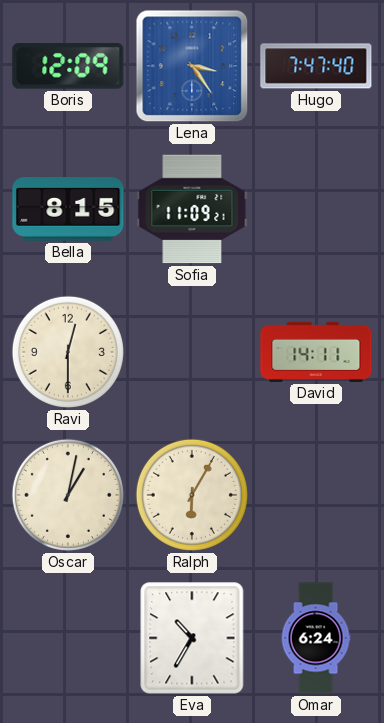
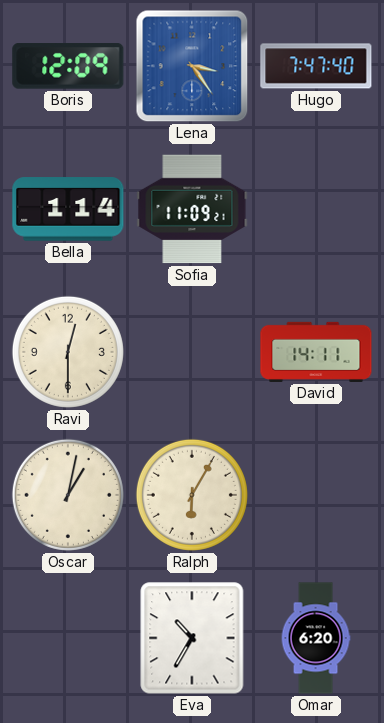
Bella: 8:15 -> 1:14
Omar: 6:24 -> 6:20
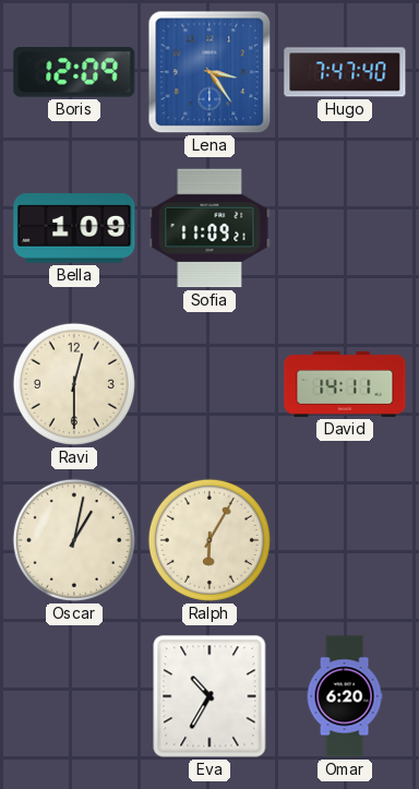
Bella: 1:14 -> 1:09
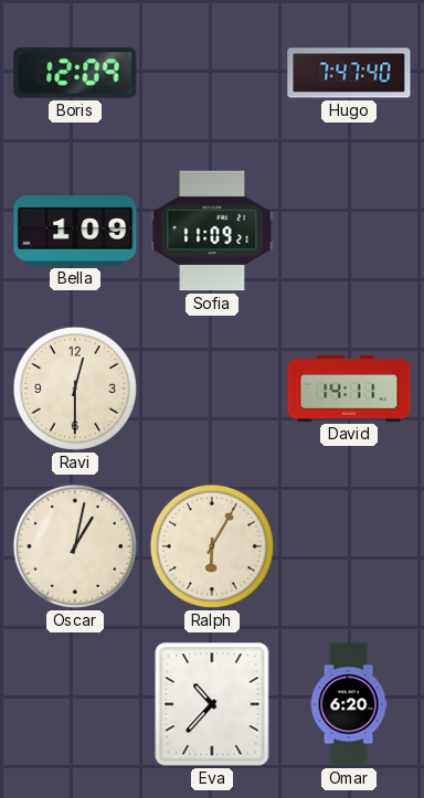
Lena: 3:24 -> none
Eva: 10:35 -> 10:37
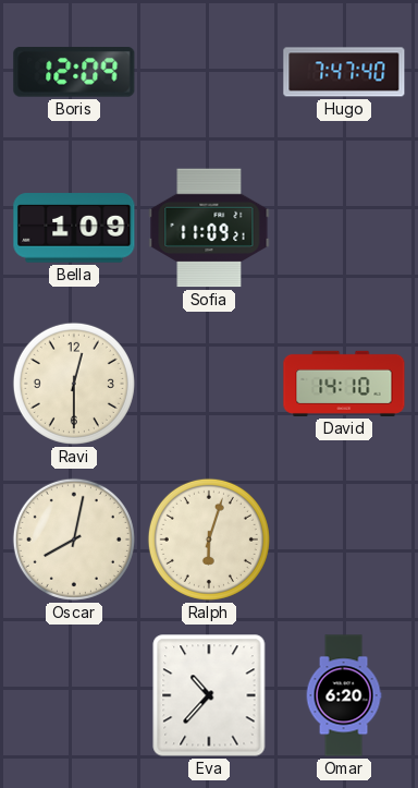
David: 14:11 -> 14:10
Oscar: 1:02 -> 8:02
Ralph: 6:05 -> 6:03
